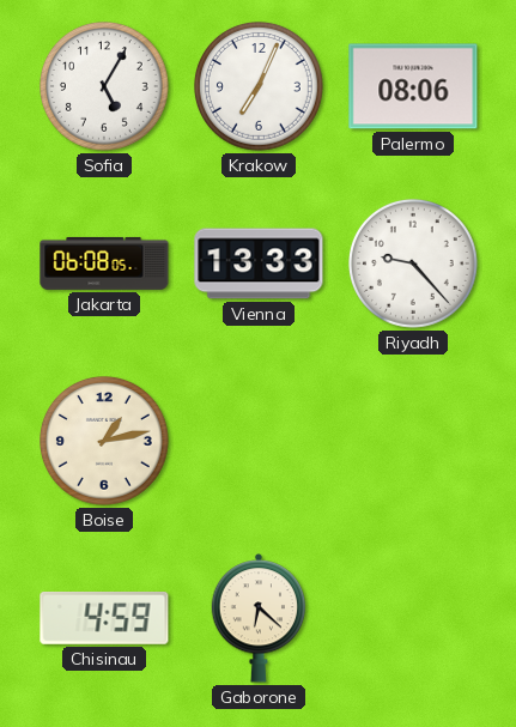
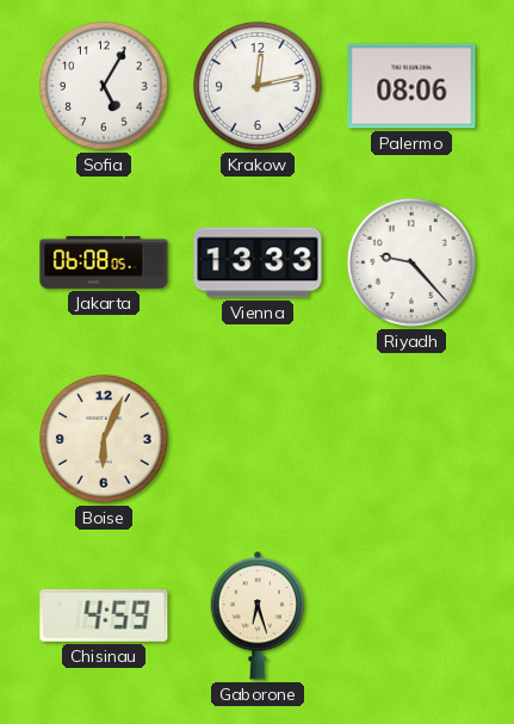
Krakow: 7:04 -> 12:13
Boise: 1:13 -> 6:04
Gaborone: 6:22 -> 6:27
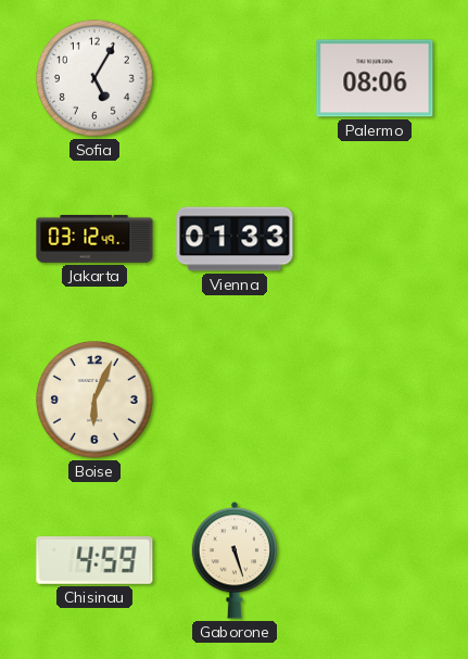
Krakow: 12:13 -> none
Jakarta: 06:08 -> 03:12
Vienna: 13:33 -> 01:33
Riyadh: 9:23 -> none
Gaborone: 6:27 -> 5:27
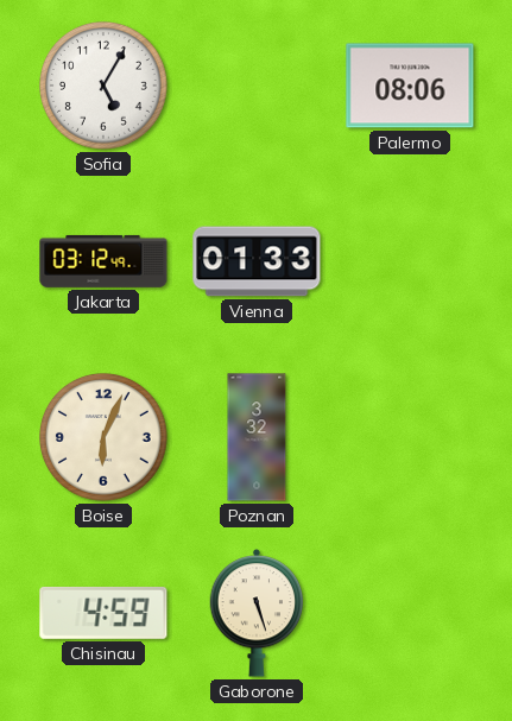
Poznan: none -> 3:32
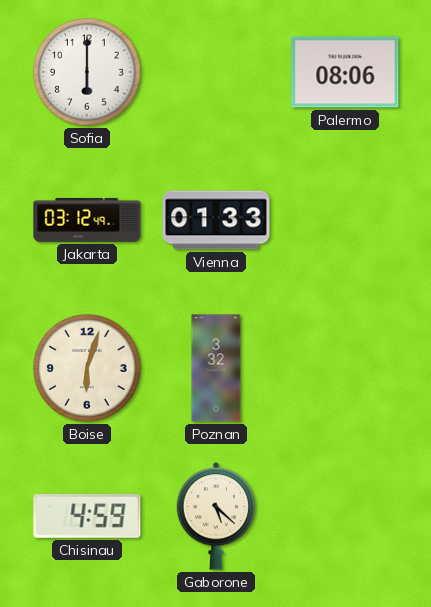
Sofia: 5:05 -> 6:00
Boise: 6:04 -> 6:03
Gaborone: 5:27 -> 5:22
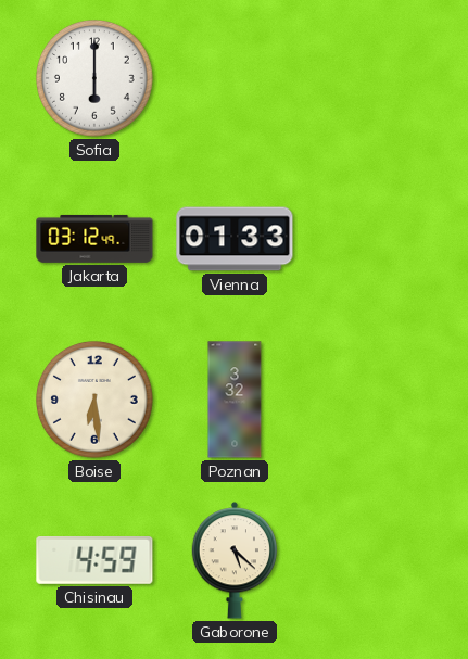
Palermo: 08:06 -> none
Boise: 6:03 -> 6:29
